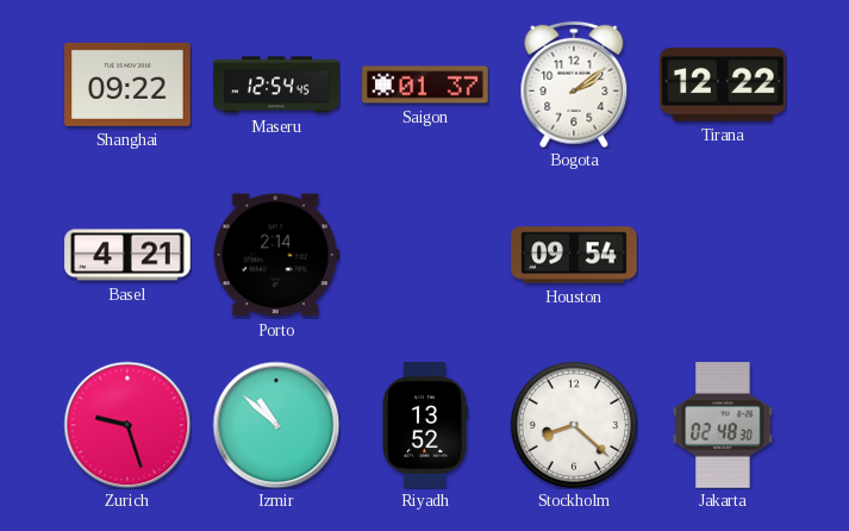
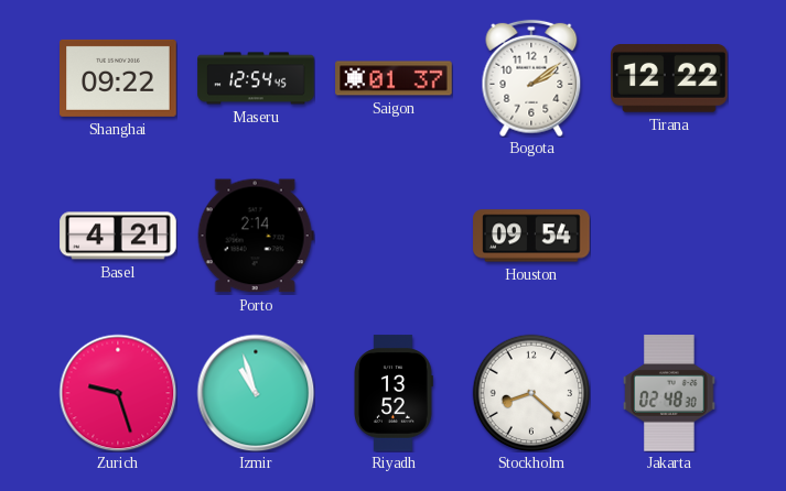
Izmir: 10:52 -> 10:57
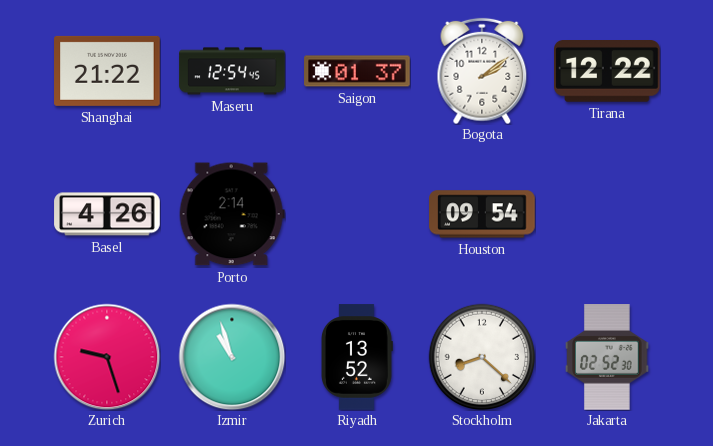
Shanghai: 09:22 -> 21:22
Basel: 4:21 -> 4:26
Jakarta: 02:48 -> 02:52
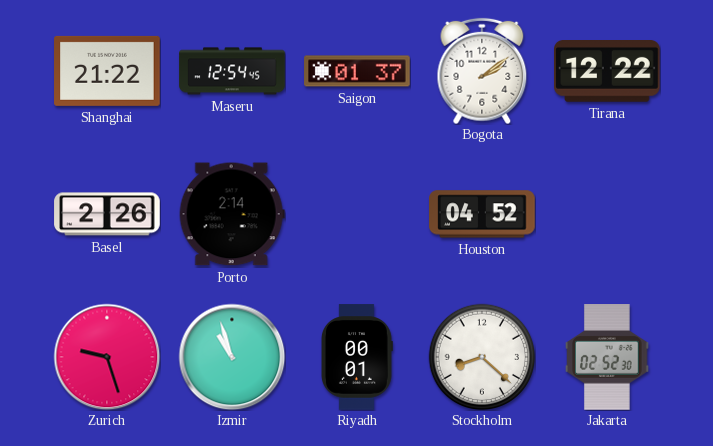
Basel: 4:26 -> 2:26
Houston: 09:54 -> 04:52
Riyadh: 13:52 -> 00:01
